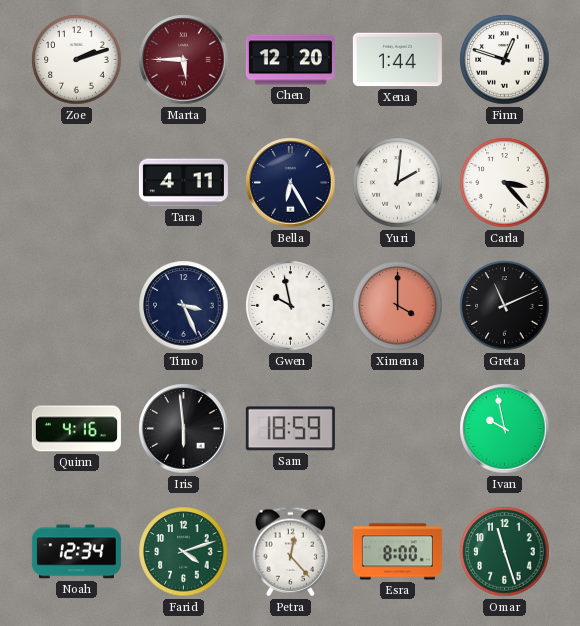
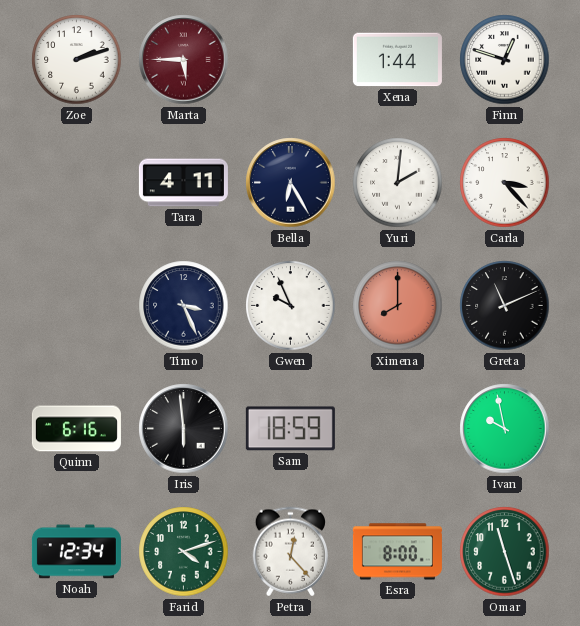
Chen: 12:20 -> none
Gwen: 9:58 -> 9:56
Ximena: 4:00 -> 8:00
Quinn: 4:16 -> 6:16
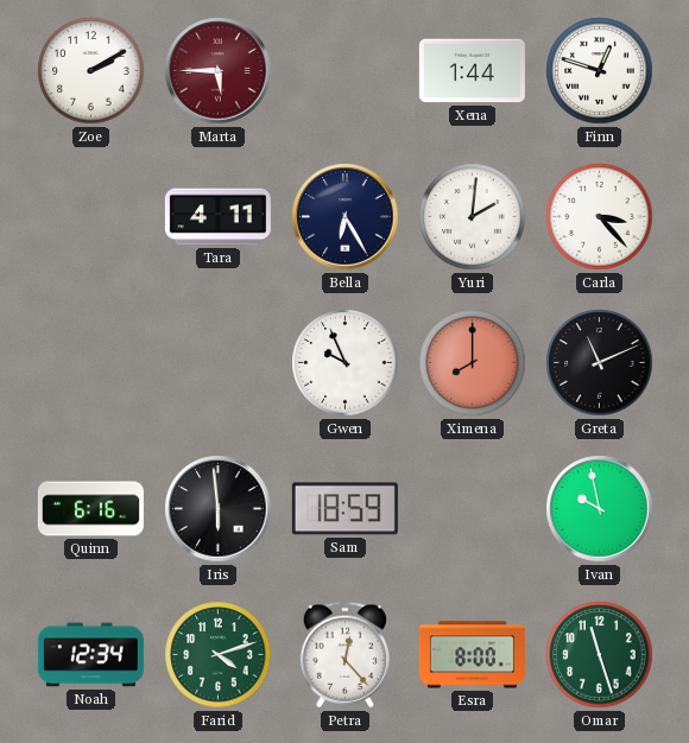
Zoe: 2:12 -> 2:10
Timo: 3:26 -> none
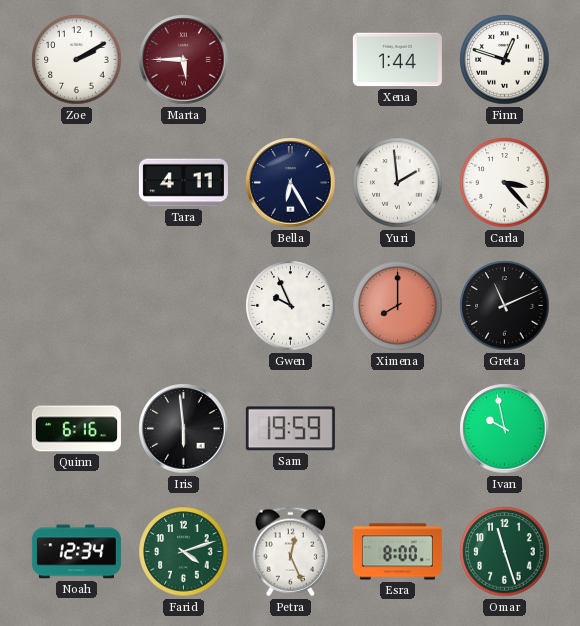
Yuri: 2:01 -> 1:59
Sam: 18:59 -> 19:59
Petra: 12:23 -> 12:26
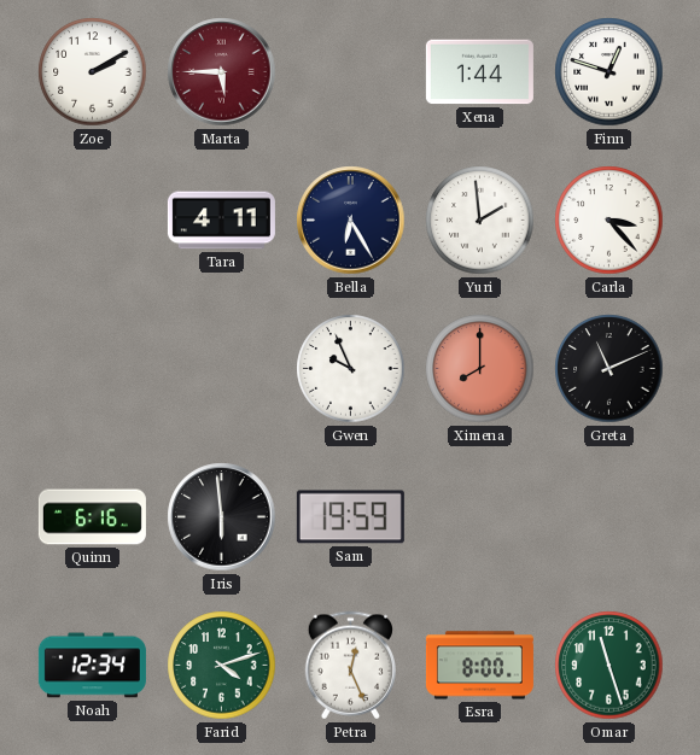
Ivan: 9:58 -> none
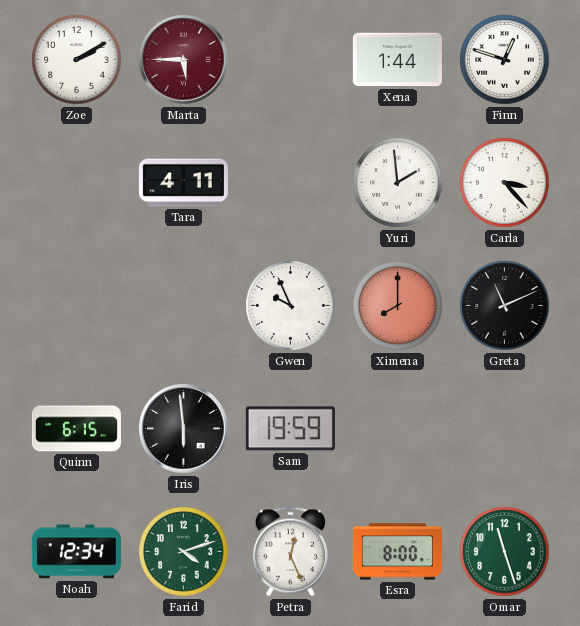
Bella: 6:25 -> none
Quinn: 6:16 -> 6:15
